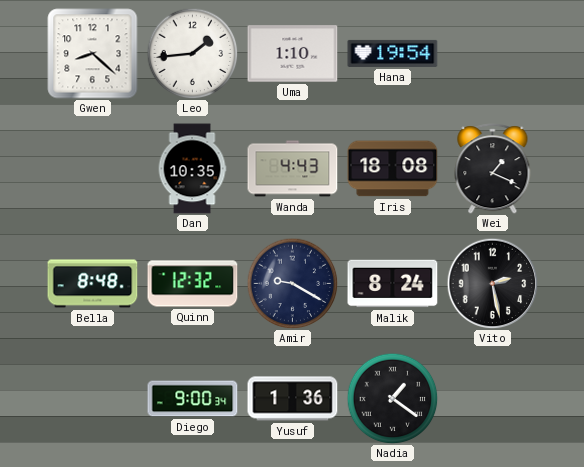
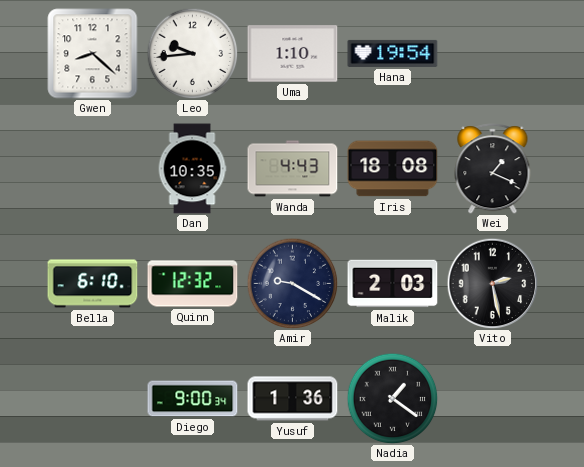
Leo: 1:44 -> 9:44
Bella: 8:48 -> 6:10
Malik: 8:24 -> 2:03
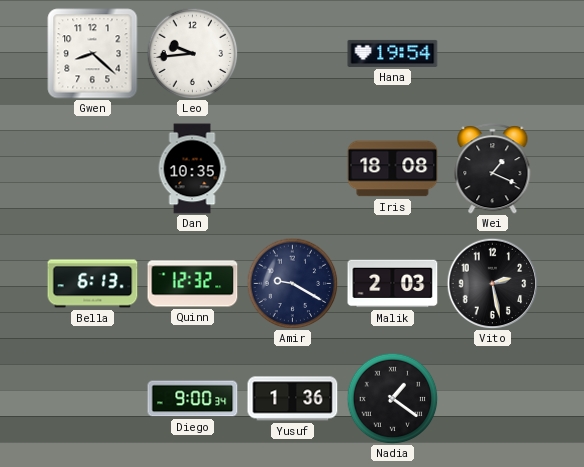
Uma: 1:10 -> none
Wanda: 4:43 -> none
Bella: 6:10 -> 6:13
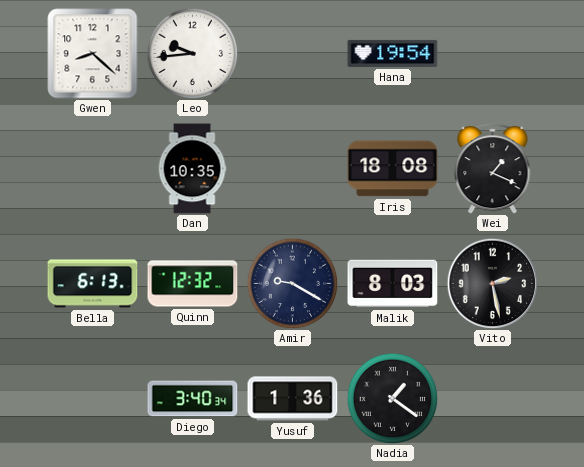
Malik: 2:03 -> 8:03
Diego: 9:00 -> 3:40
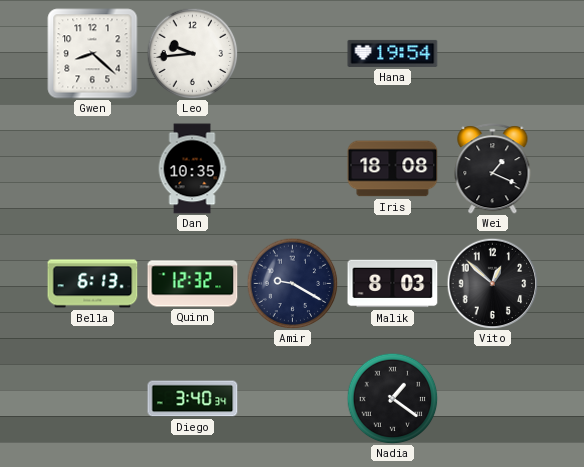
Vito: 2:28 -> 12:52
Yusuf: 1:36 -> none
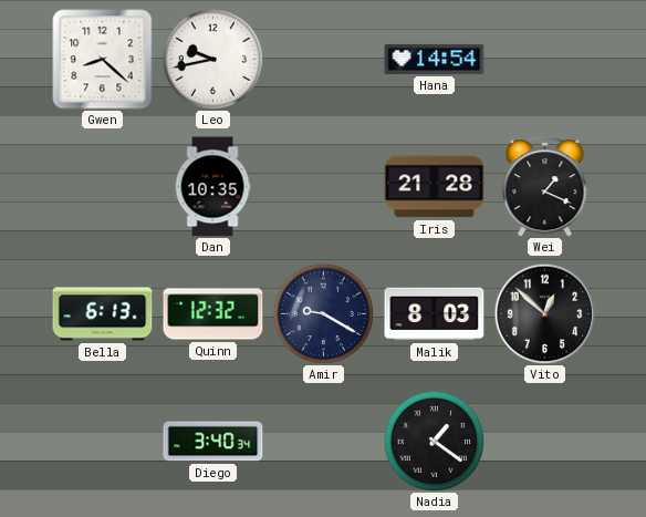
Leo: 9:44 -> 9:43
Hana: 19:54 -> 14:54
Iris: 18:08 -> 21:28
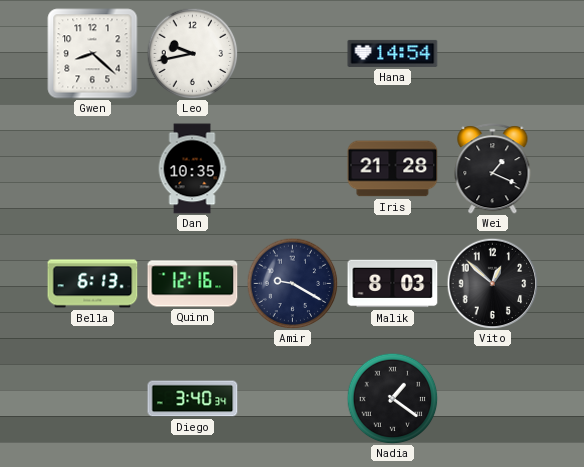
Quinn: 12:32 -> 12:16
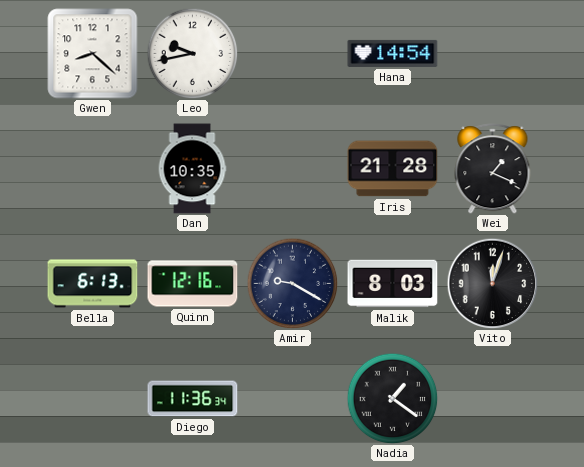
Vito: 12:52 -> 12:03
Diego: 3:40 -> 11:36
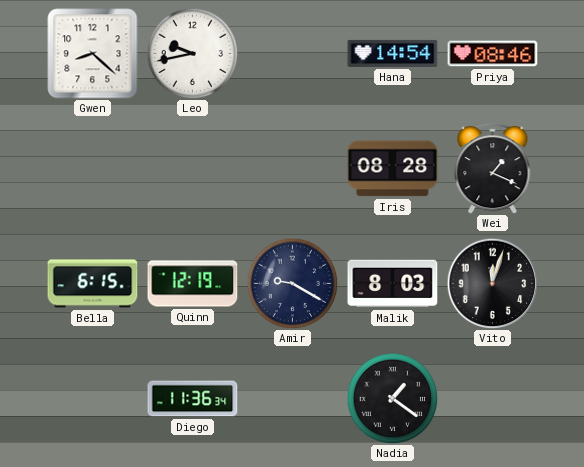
Priya: none -> 08:46
Dan: 10:35 -> none
Iris: 21:28 -> 08:28
Bella: 6:13 -> 6:15
Quinn: 12:16 -> 12:19
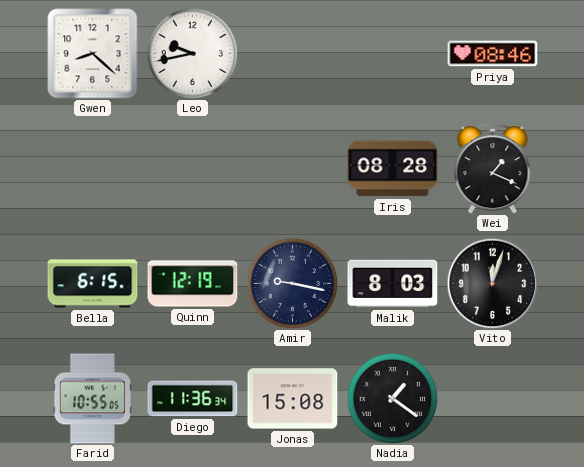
Hana: 14:54 -> none
Amir: 9:20 -> 9:17
Farid: none -> 10:55
Jonas: none -> 15:08
